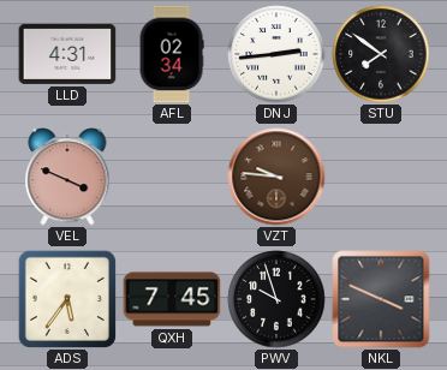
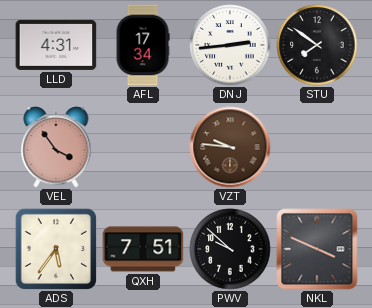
AFL: 02:34 -> 17:34
VEL: 3:49 -> 3:54
QXH: 7:45 -> 7:51
PWV: 9:57 -> 9:52
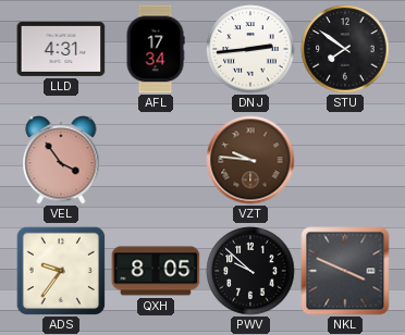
ADS: 5:36 -> 9:36
QXH: 7:51 -> 8:05
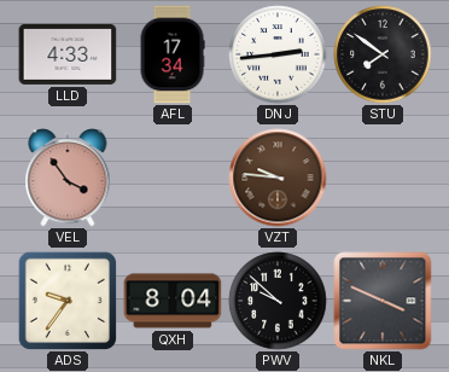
LLD: 4:31 -> 4:33
QXH: 8:05 -> 8:04
